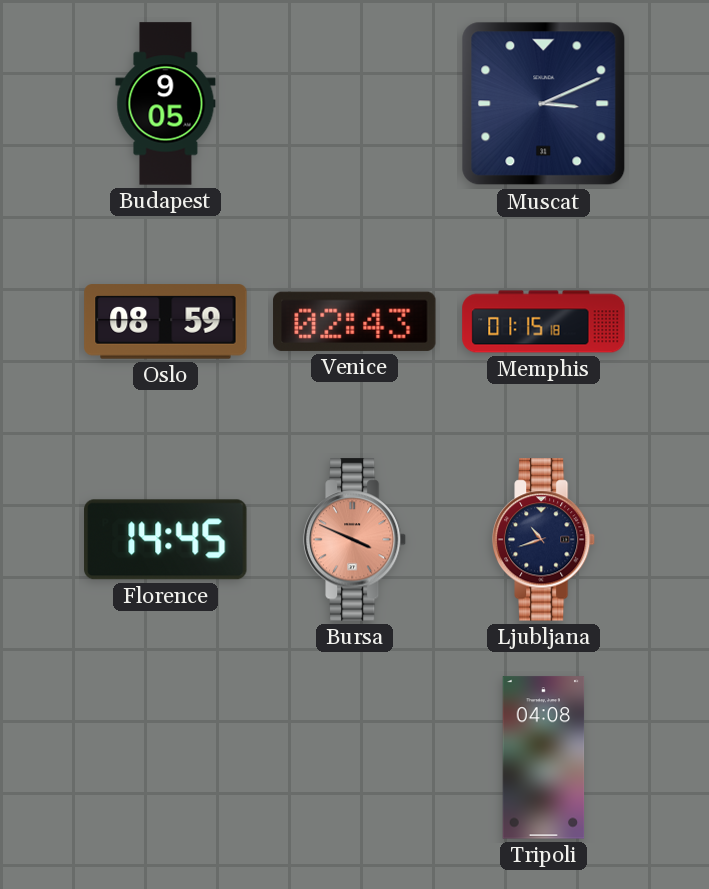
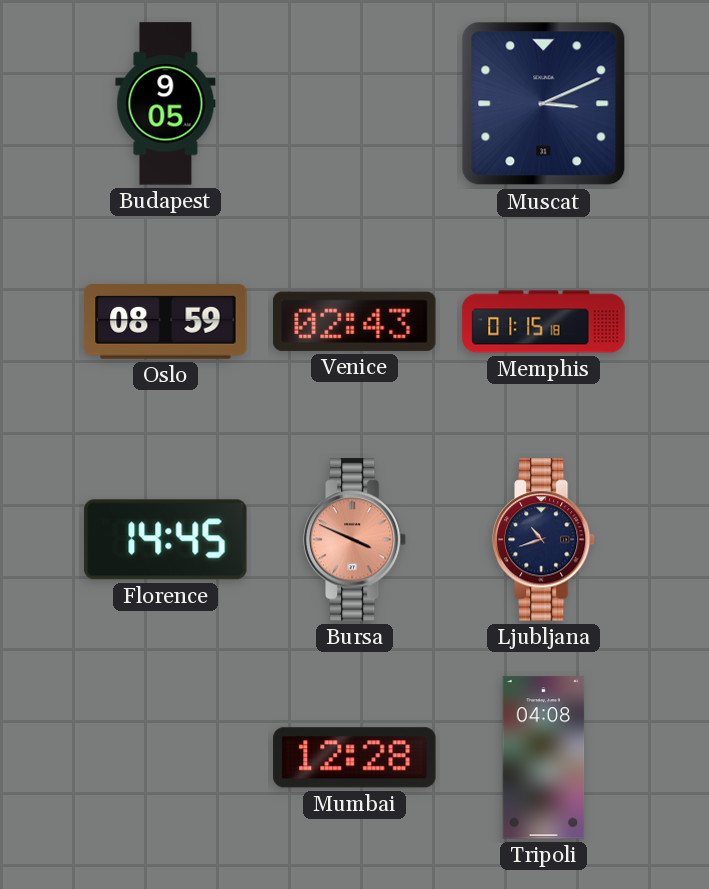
Mumbai: none -> 12:28
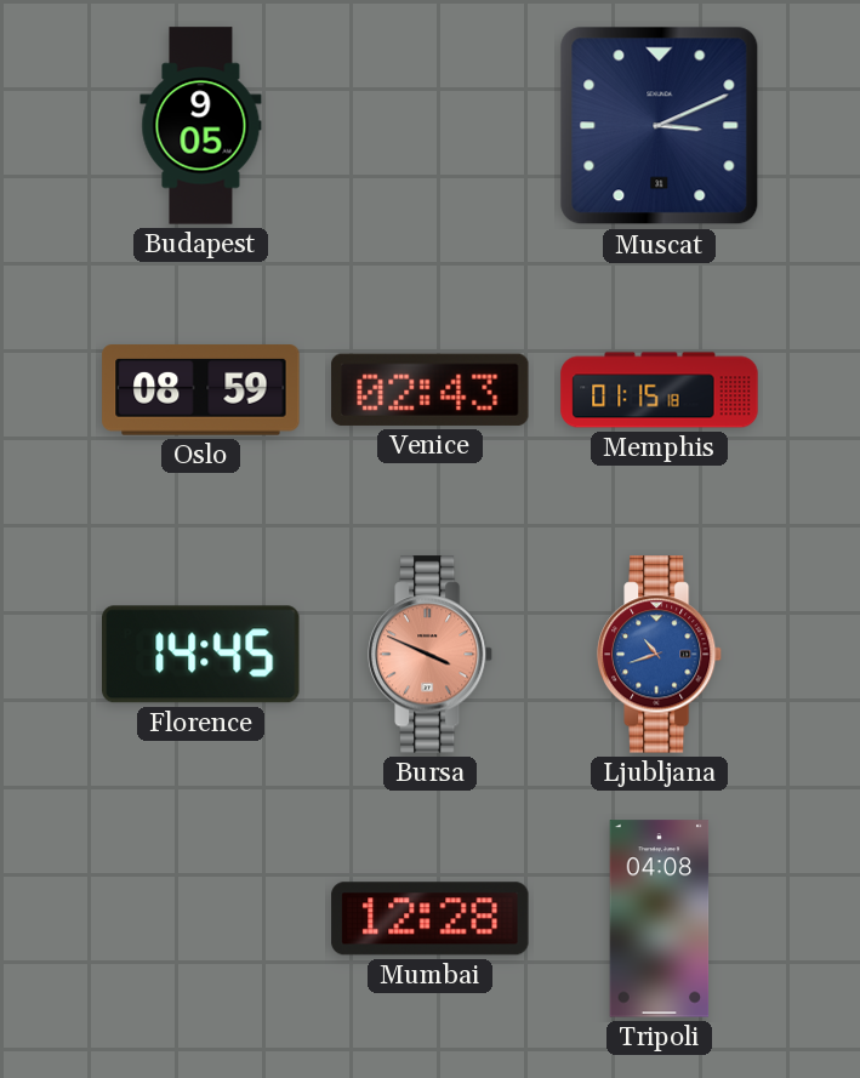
Ljubljana dial: navy -> blue
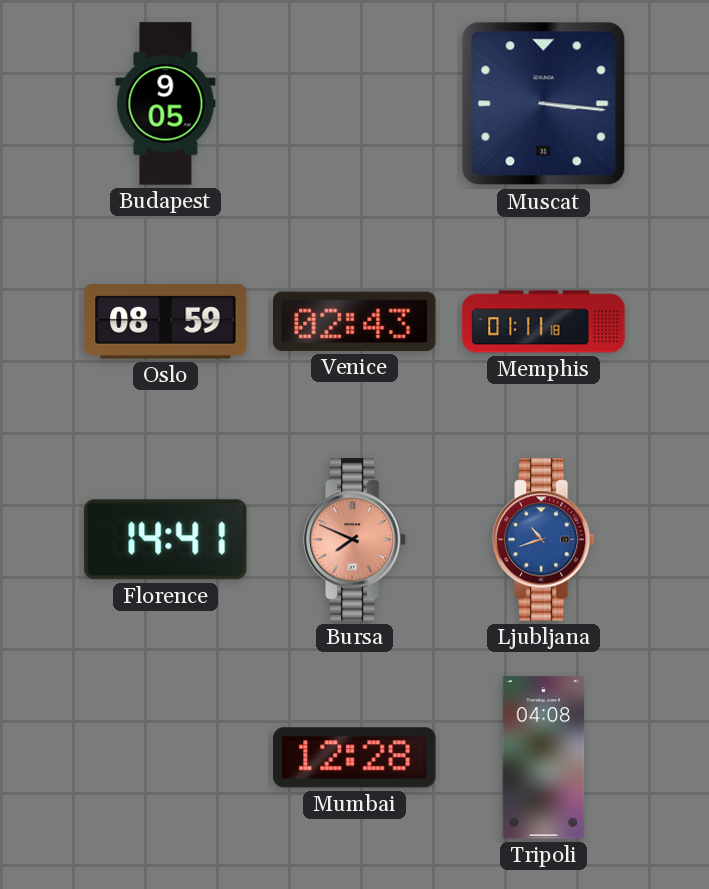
Muscat: 3:11 -> 3:16
Memphis: 01:15 -> 01:11
Florence: 14:45 -> 14:41
Bursa: 3:49 -> 7:49
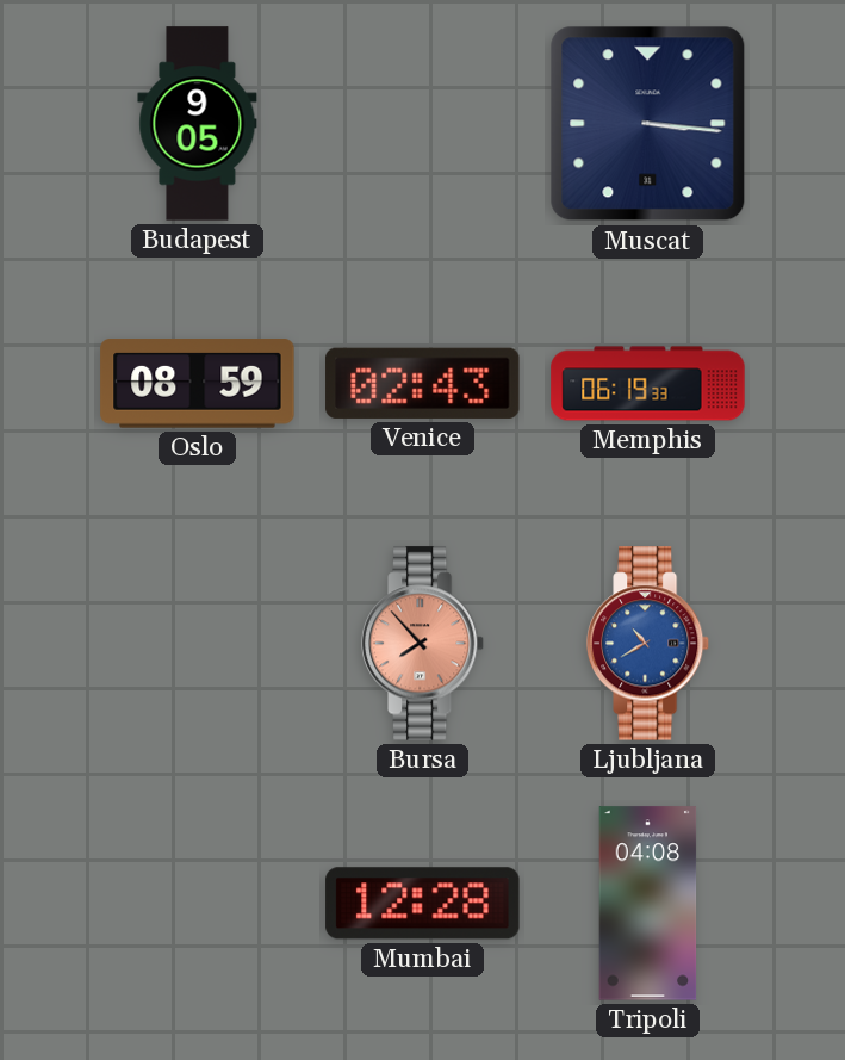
Memphis: 01:11 -> 06:19
Florence: 14:41 -> none
Bursa: 7:49 -> 7:53
Ljubljana: 10:42 -> 10:40
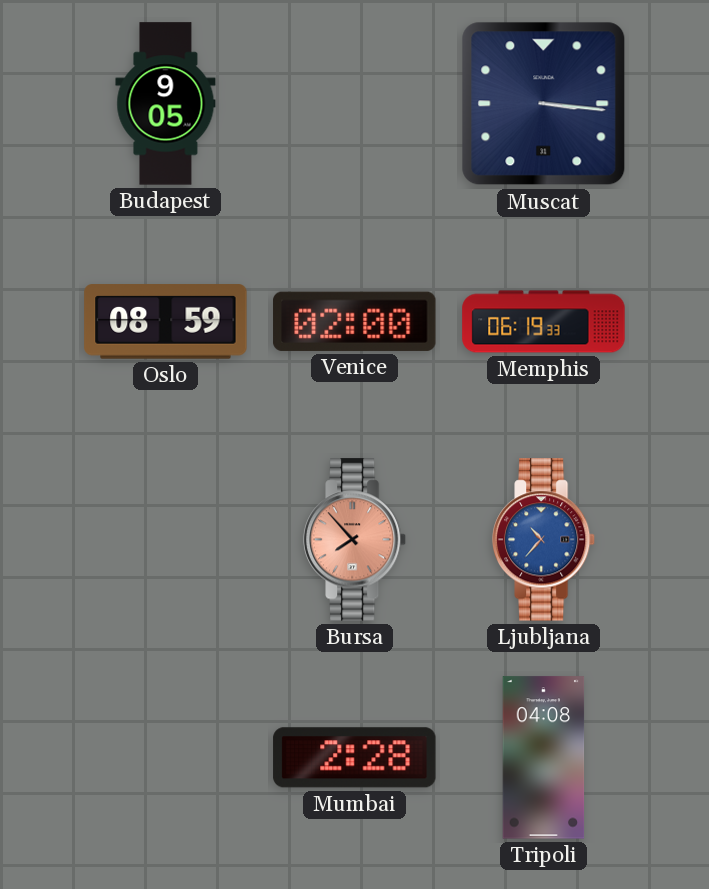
Venice: 02:43 -> 02:00
Ljubljana: 10:40 -> 10:37
Mumbai: 12:28 -> 2:28
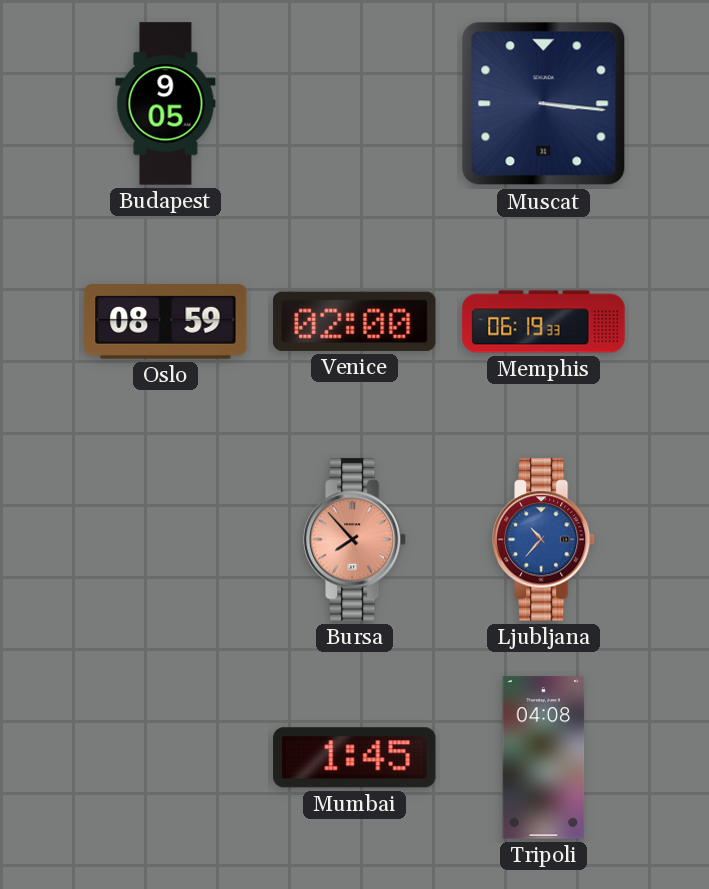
Mumbai: 2:28 -> 1:45
